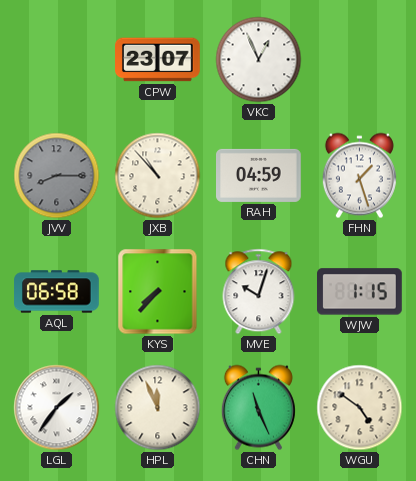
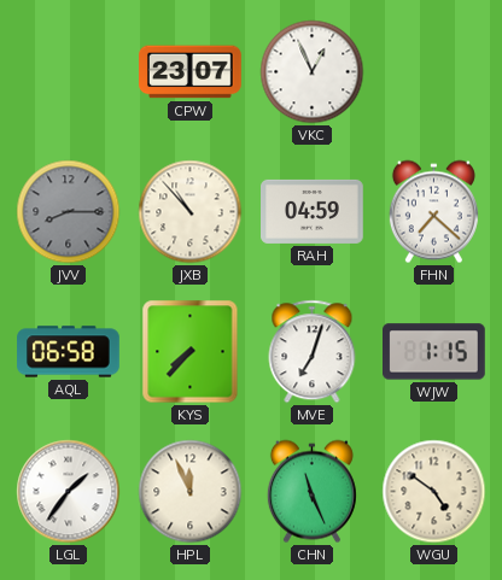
FHN: 1:27 -> 7:22
MVE: 10:03 -> 7:03
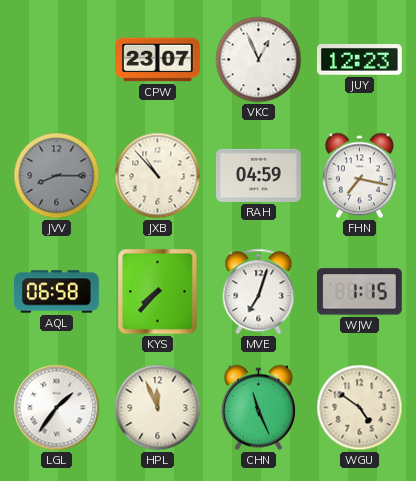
JUY: none -> 12:23
FHN: 7:22 -> 7:17
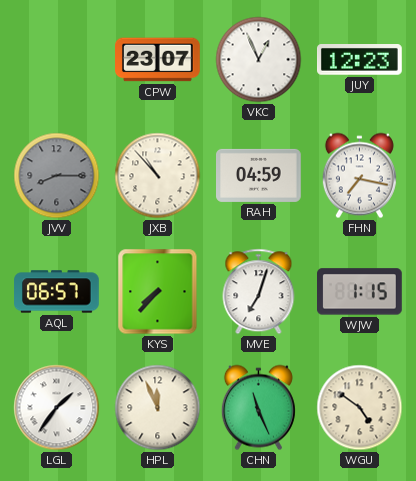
AQL: 06:58 -> 06:57
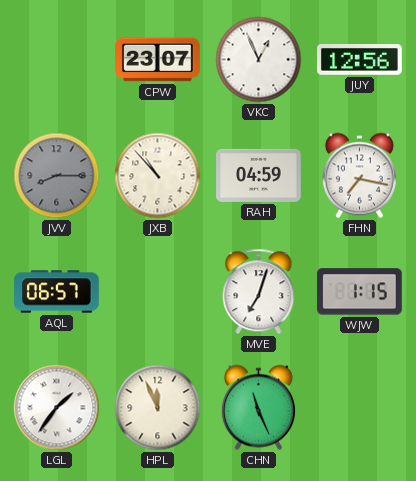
JUY: 12:23 -> 12:56
KYS: 7:37 -> none
WGU: 4:51 -> none
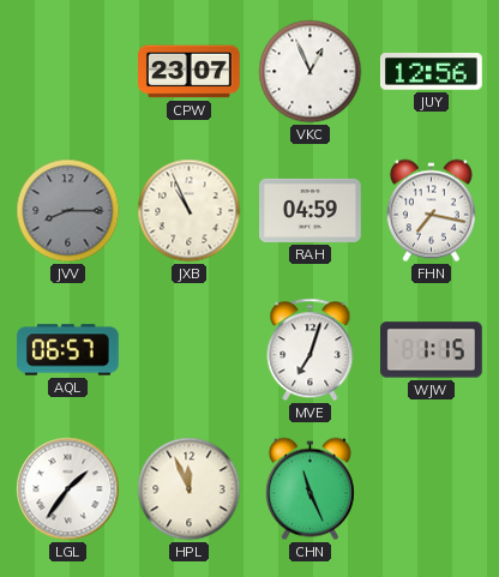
JXB: 10:53 -> 10:56
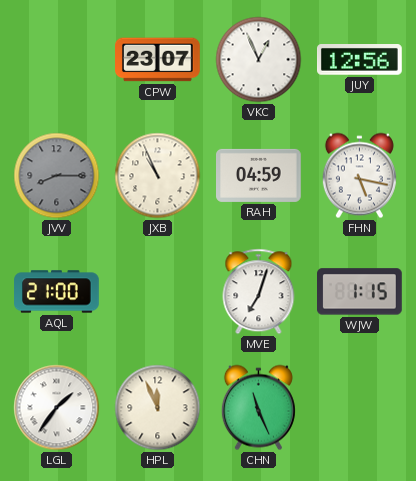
FHN: 7:17 -> 5:17
AQL: 06:57 -> 21:00
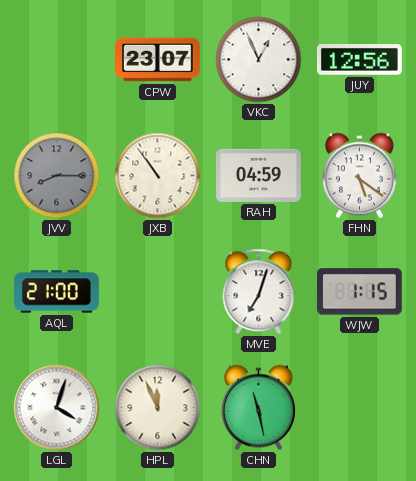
JXB: 10:56 -> 10:54
FHN: 5:17 -> 5:21
LGL: 1:36 -> 4:03
CHN: 11:26 -> 11:28
